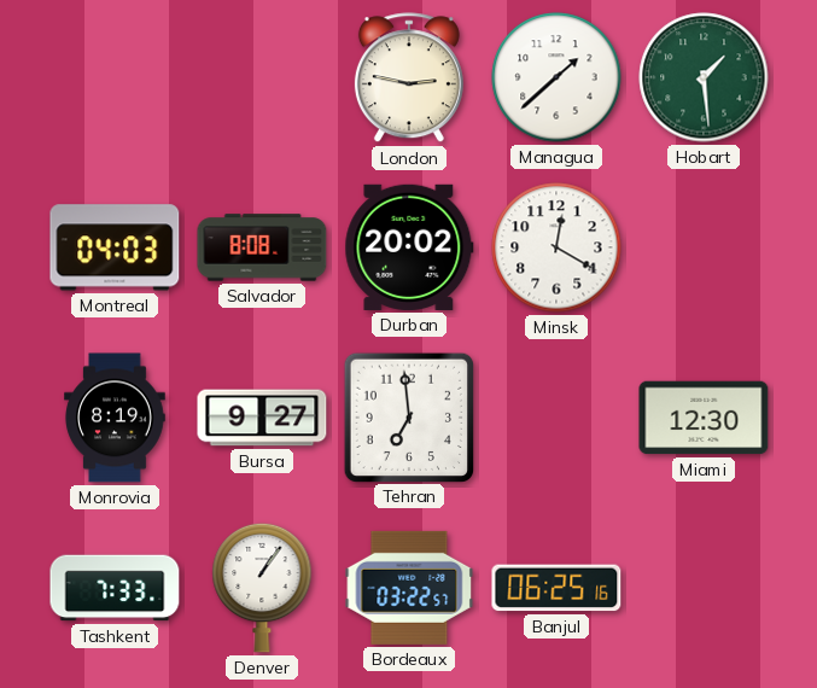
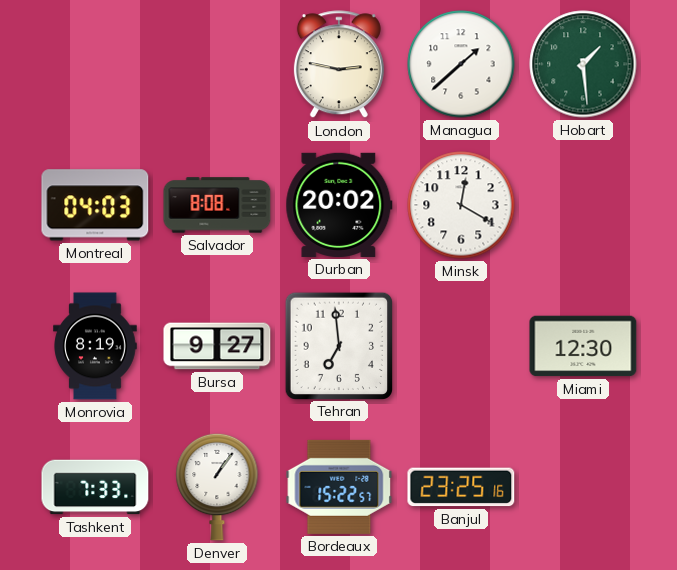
Bordeaux: 03:22 -> 15:22
Banjul: 06:25 -> 23:25
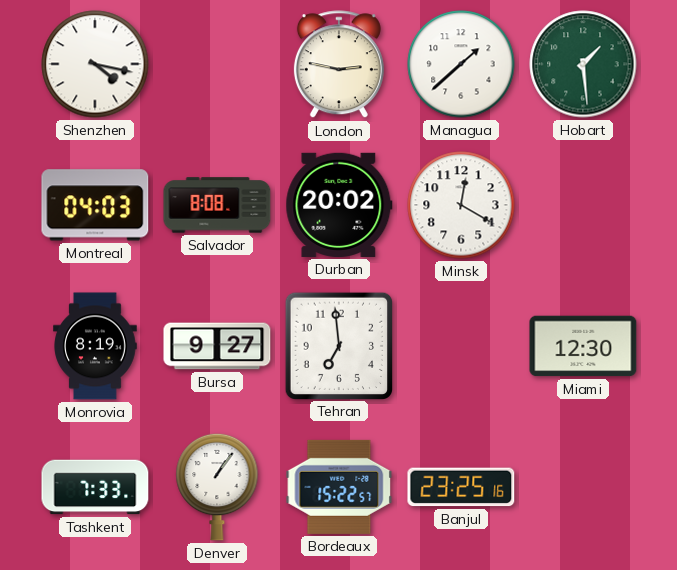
Shenzhen: none -> 4:17
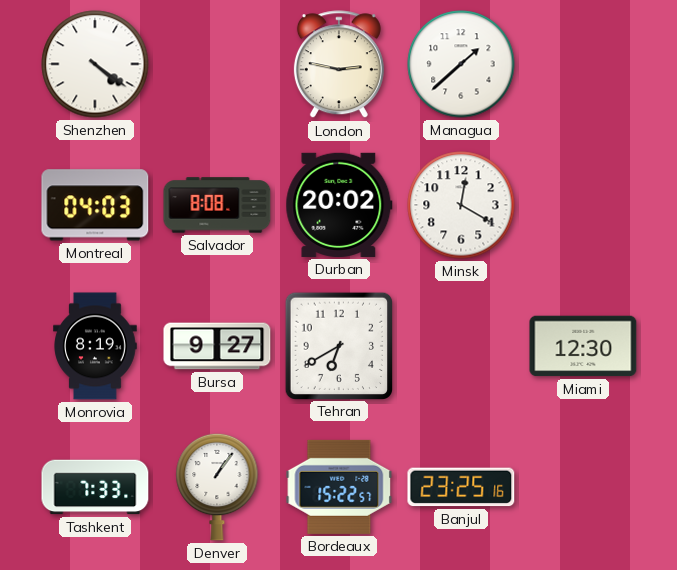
Shenzhen: 4:17 -> 4:21
Hobart: 1:29 -> none
Tehran: 6:59 -> 6:40
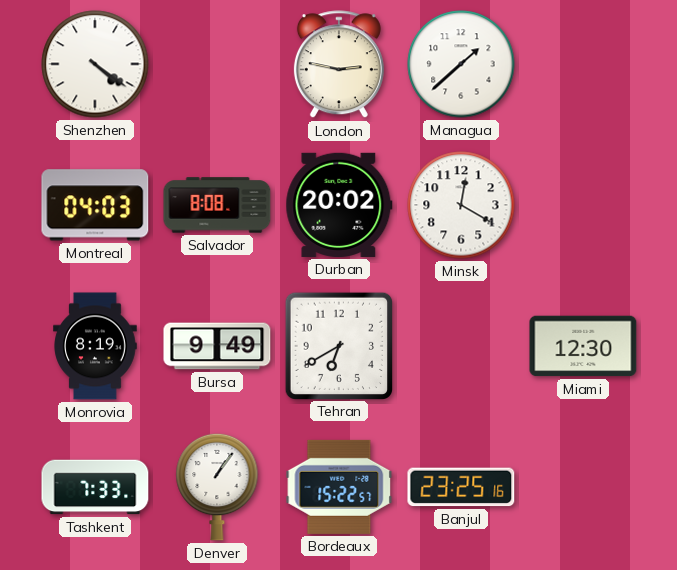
Bursa: 9:27 -> 9:49
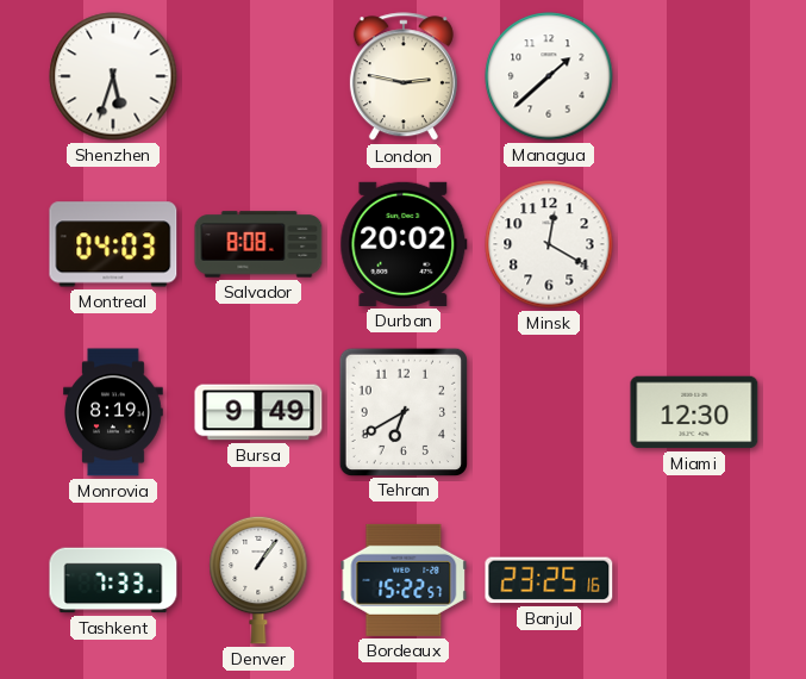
Shenzhen: 4:21 -> 5:33
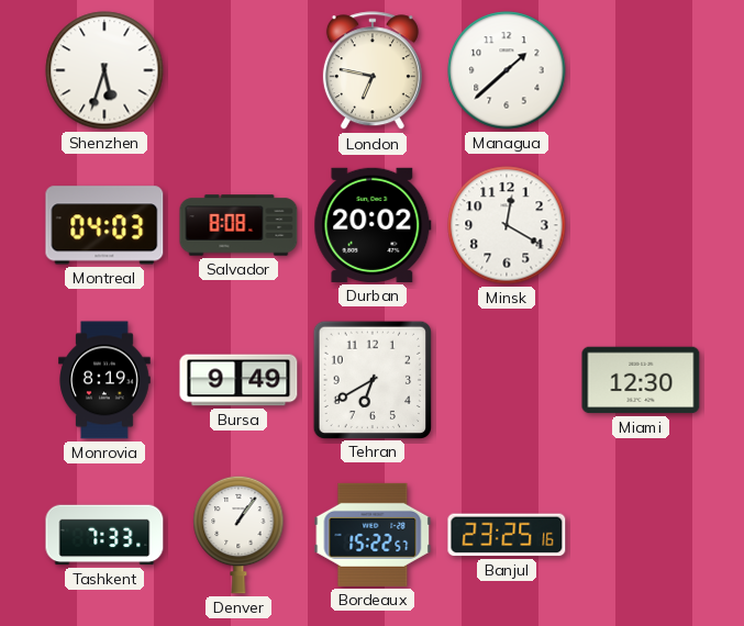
London: 2:47 -> 6:47
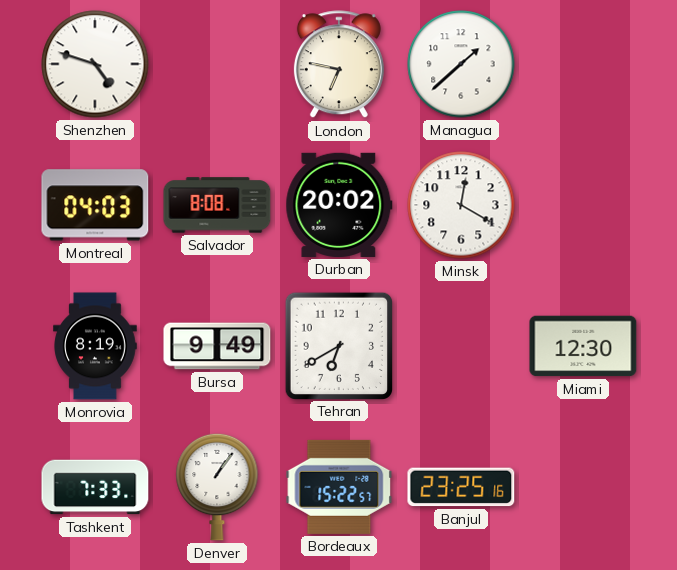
Shenzhen: 5:33 -> 4:48
